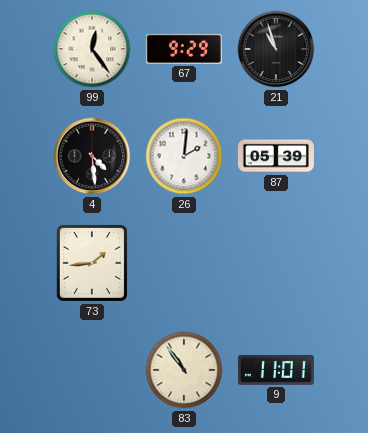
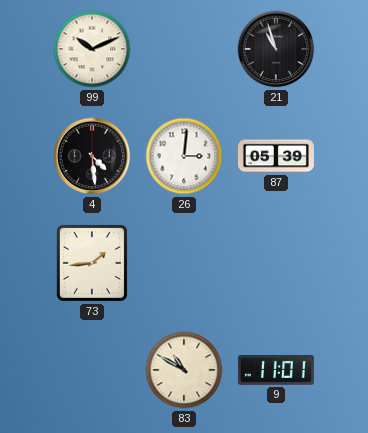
99: 12:24 -> 10:11
67: 9:29 -> none
26: 2:01 -> 3:01
83: 10:54 -> 10:50
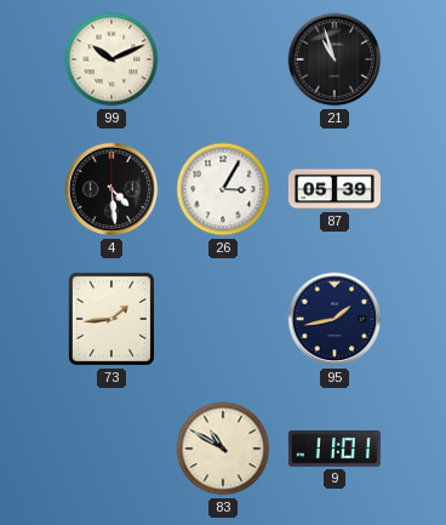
26: 3:01 -> 3:05
95: none -> 1:43
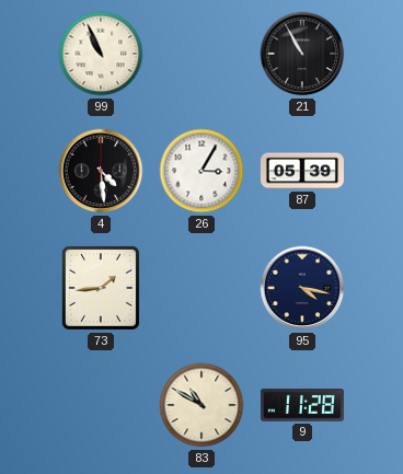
99: 10:11 -> 10:56
21: 10:57 -> 10:55
95: 1:43 -> 4:17
9: 11:01 -> 11:28
